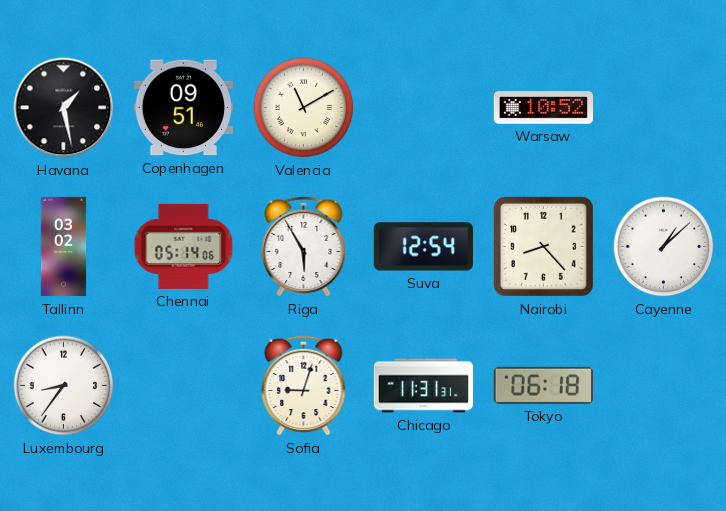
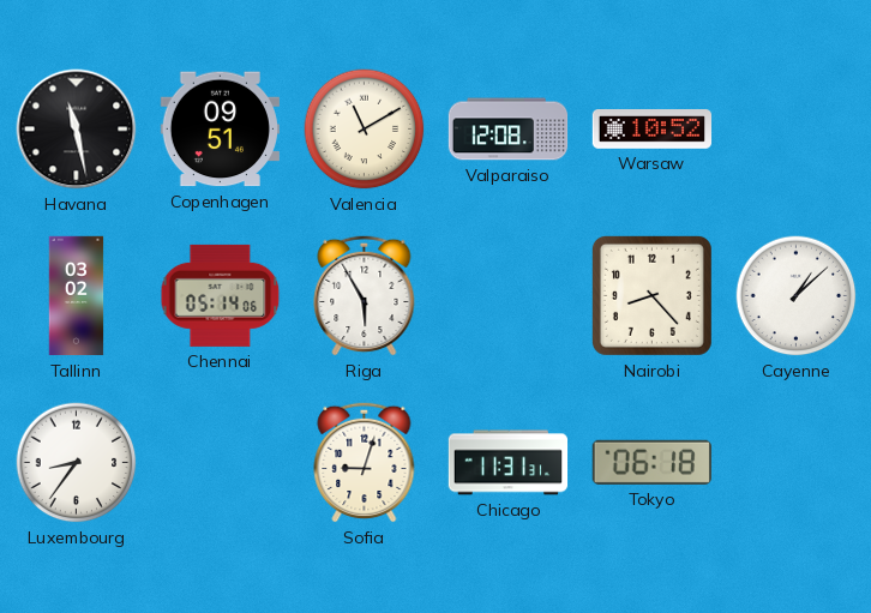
Havana: 1:28 -> 11:28
Valparaiso: none -> 12:08
Suva: 12:54 -> none
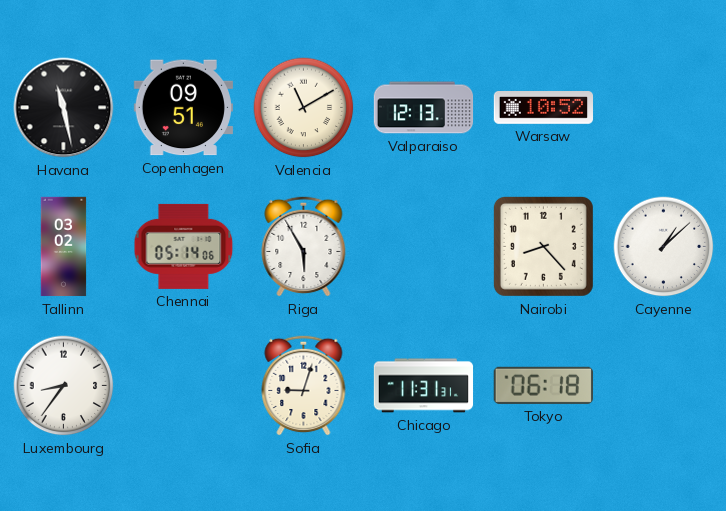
Valparaiso: 12:08 -> 12:13
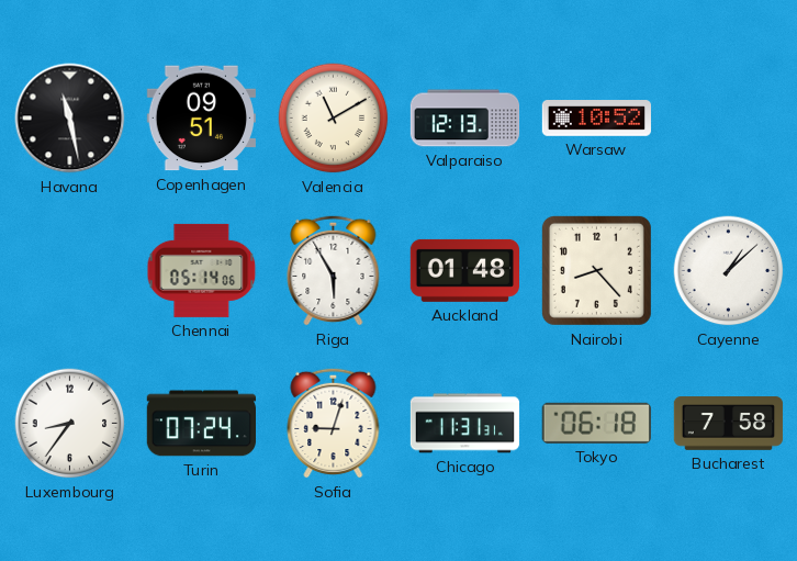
Tallinn: 03:02 -> none
Auckland: none -> 01:48
Turin: none -> 07:24
Bucharest: none -> 7:58
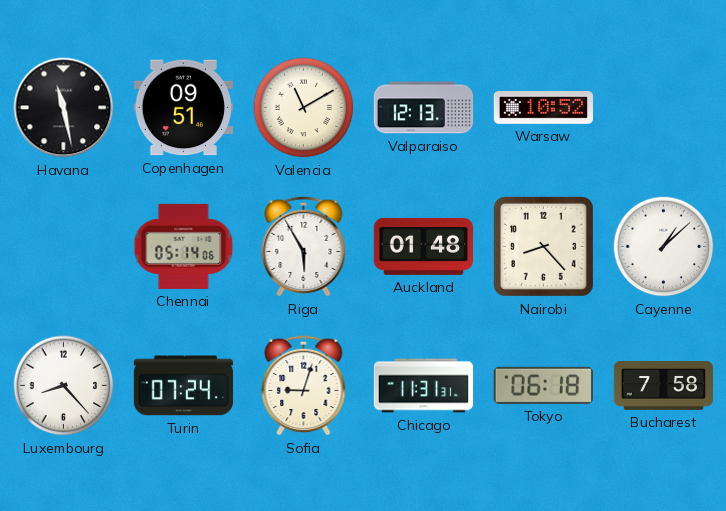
Luxembourg: 8:36 -> 8:23
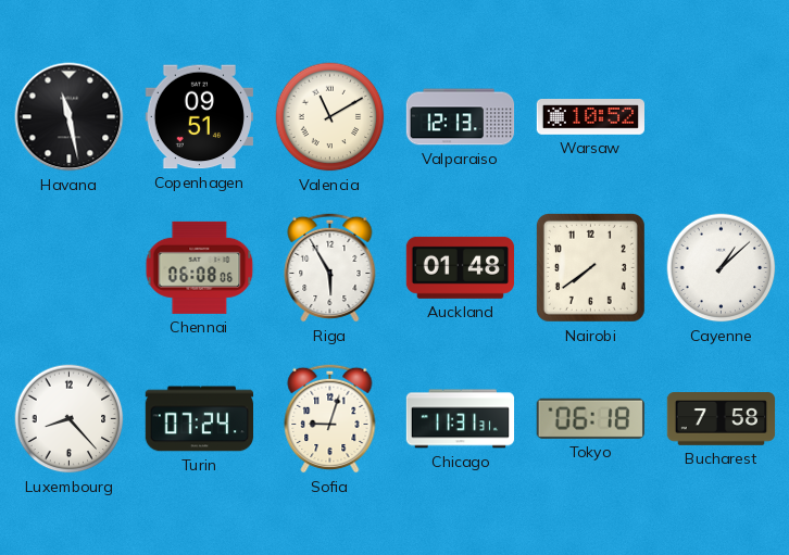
Chennai: 05:14 -> 06:08
Nairobi: 8:23 -> 7:39
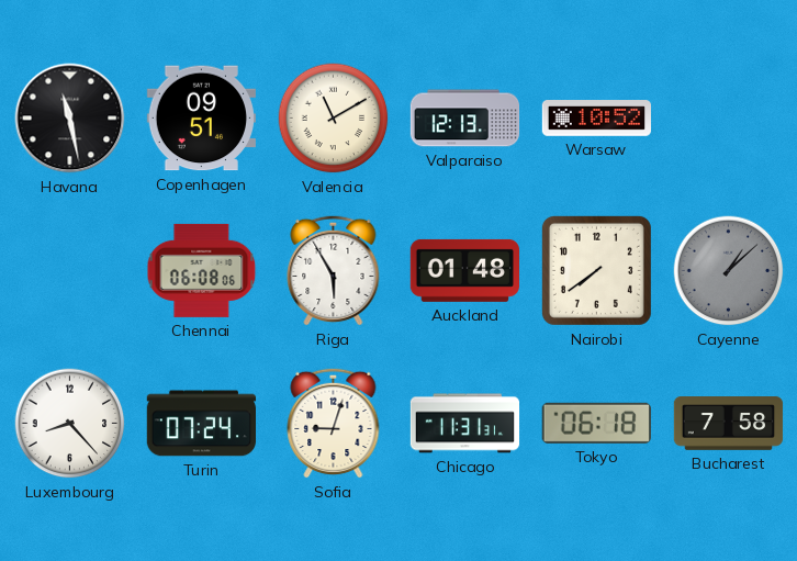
Cayenne dial: white -> grey
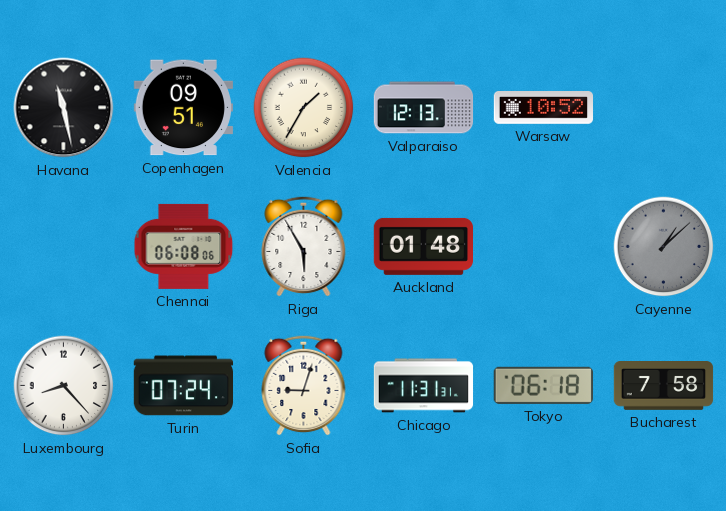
Valencia: 11:10 -> 1:35
Nairobi: 7:39 -> none
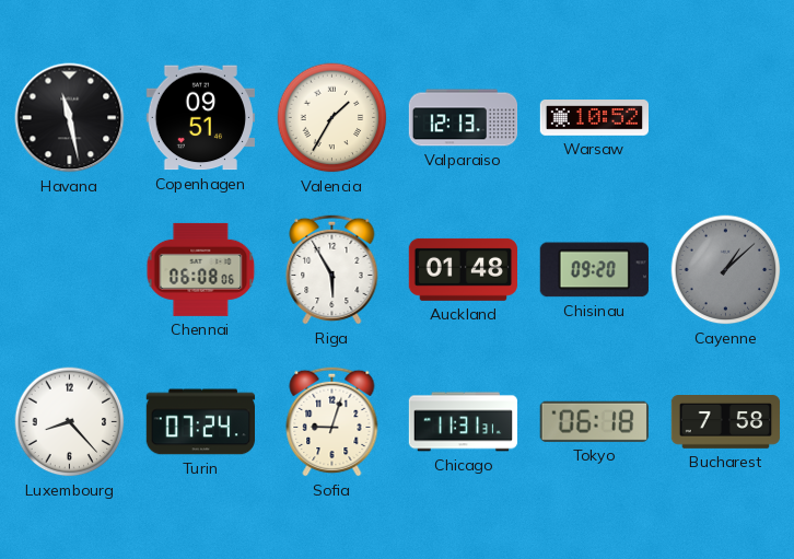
Chisinau: none -> 09:20
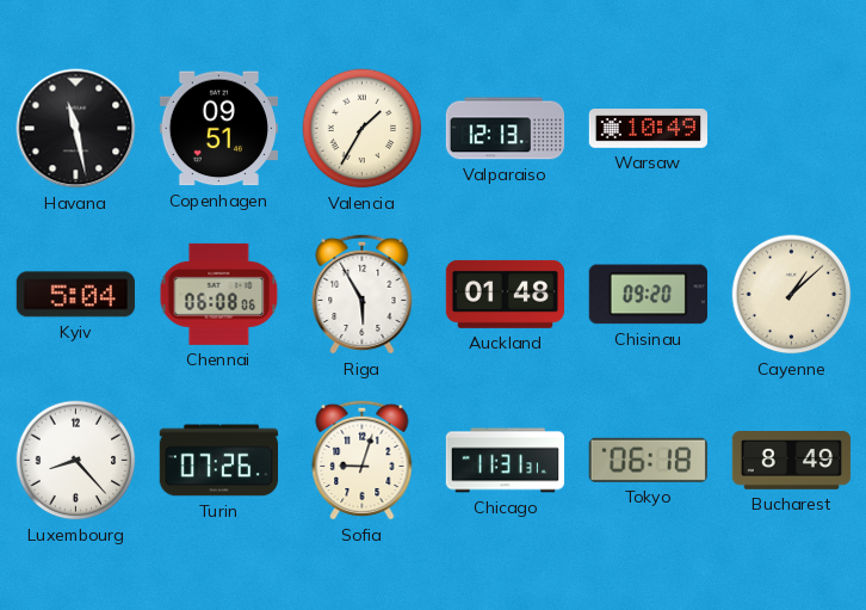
Warsaw: 10:52 -> 10:49
Kyiv: none -> 5:04
Cayenne dial: grey -> cream
Turin: 07:24 -> 07:26
Bucharest: 7:58 -> 8:49
